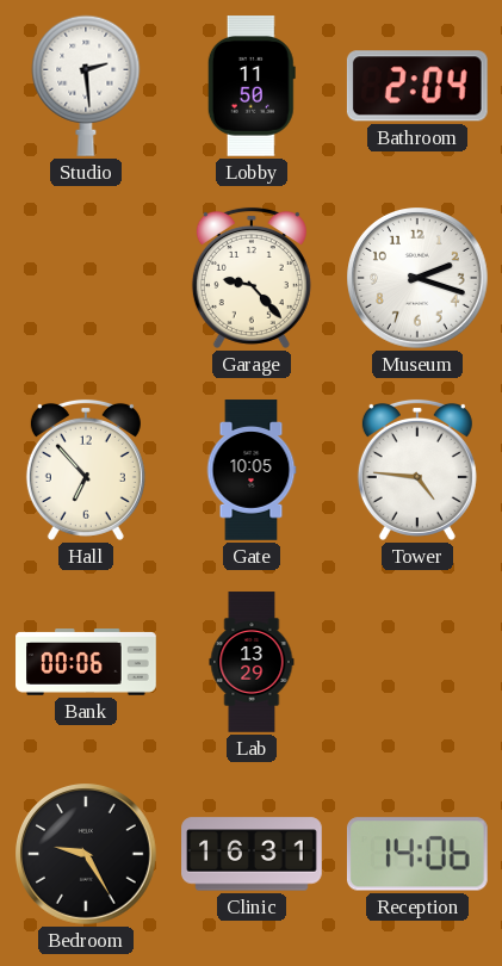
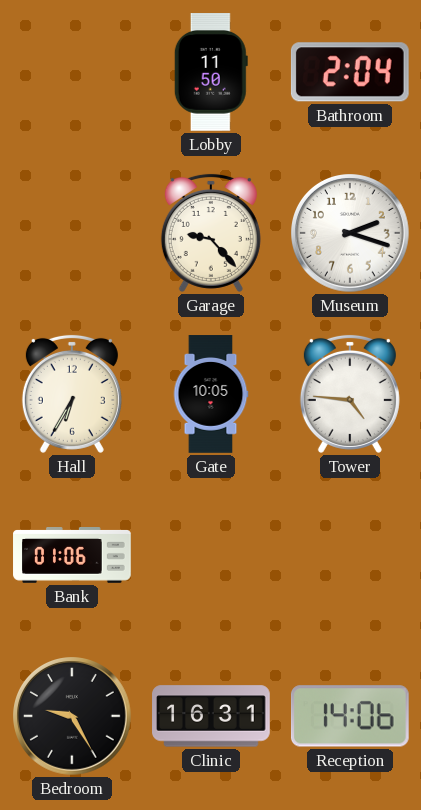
Studio: 2:29 -> none
Hall: 6:53 -> 6:35
Bank: 00:06 -> 01:06
Lab: 13:29 -> none
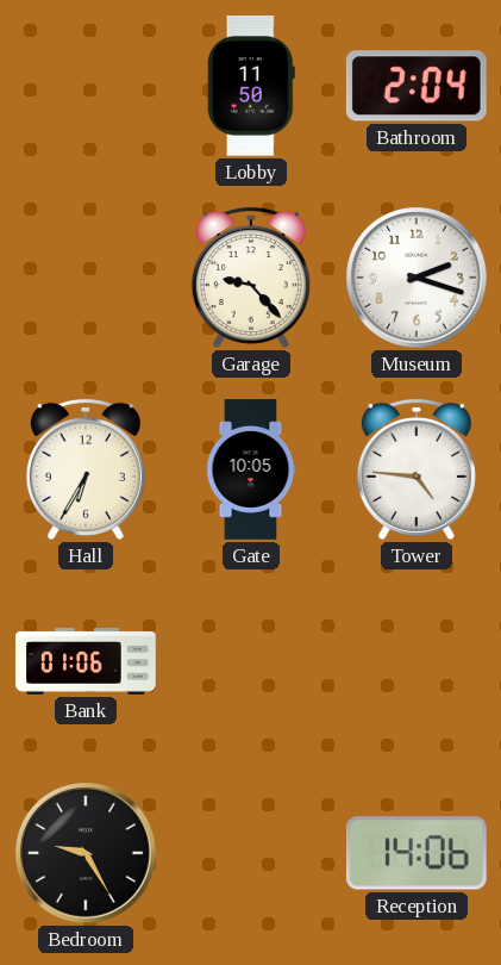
Clinic: 16:31 -> none
